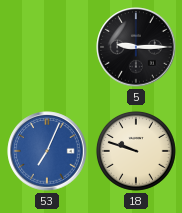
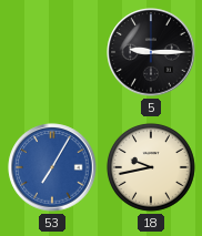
53: 7:04 -> 7:05
18: 9:48 -> 9:43
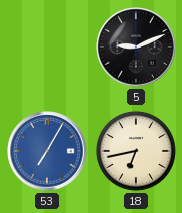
5: 9:15 -> 9:11
18: 9:43 -> 6:43
